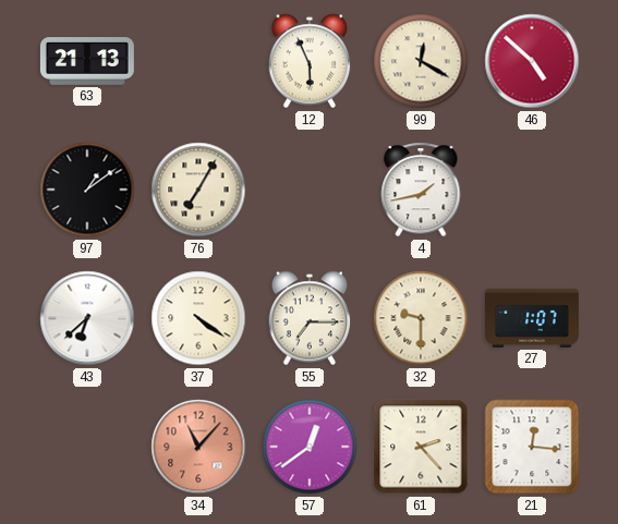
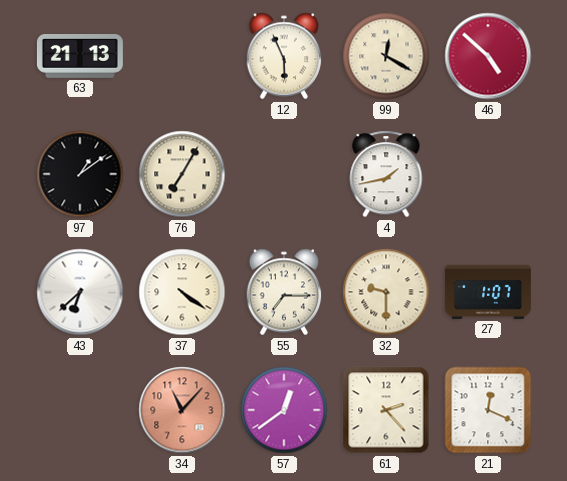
21: 12:16 -> 12:19
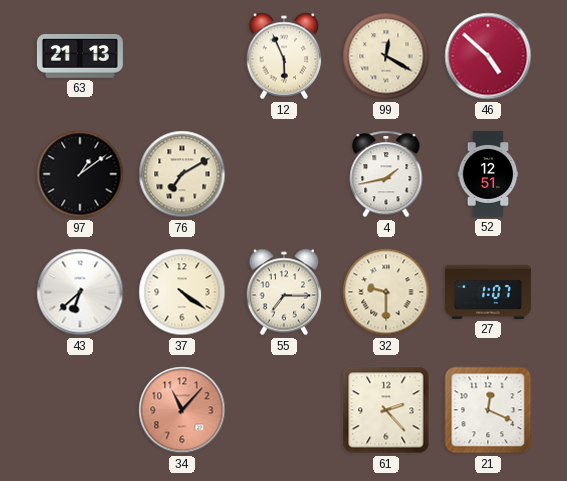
76: 7:05 -> 7:10
52: none -> 12:51
57: 12:39 -> none
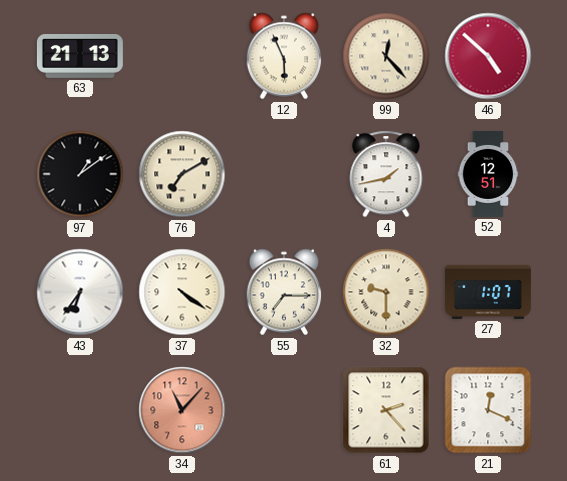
99: 12:20 -> 12:23
43: 6:38 -> 6:36
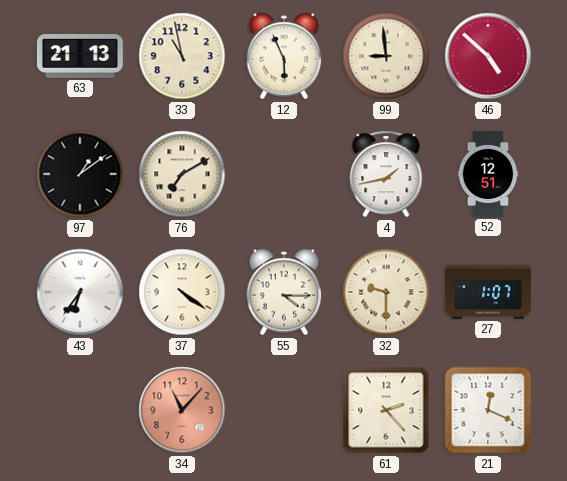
33: none -> 10:58
99: 12:23 -> 8:59
55: 7:15 -> 4:15
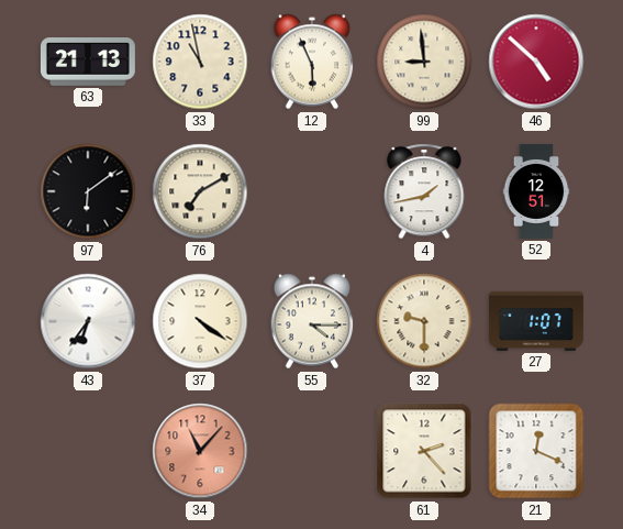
97: 1:09 -> 6:09
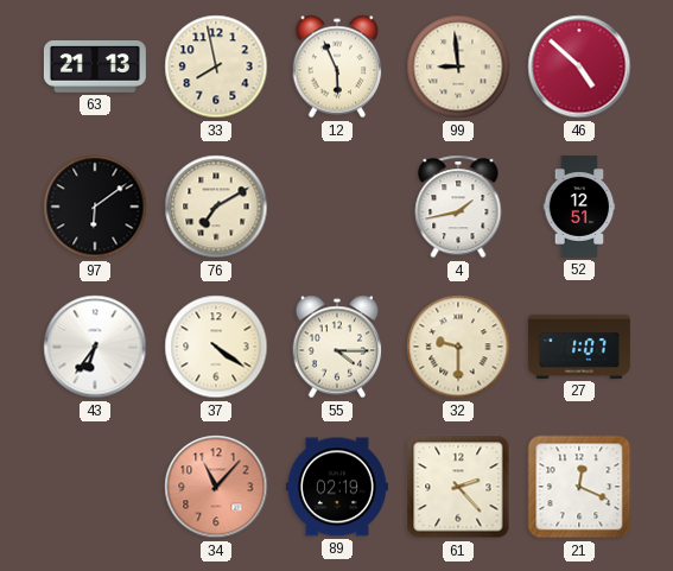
33: 10:58 -> 7:58
89: none -> 02:19
